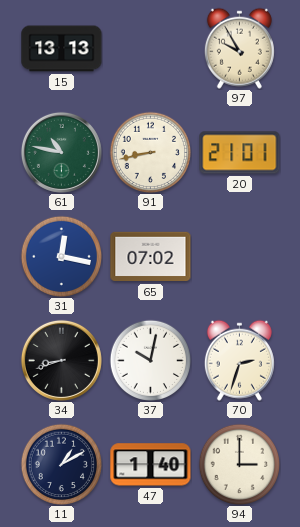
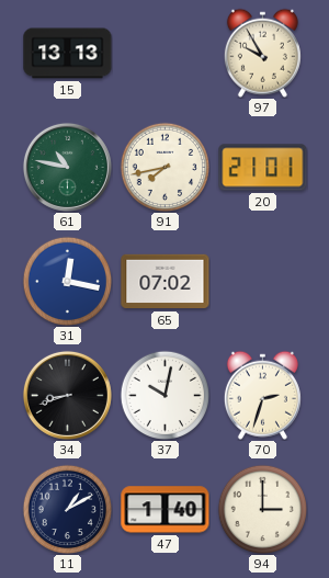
91: 8:43 -> 7:43
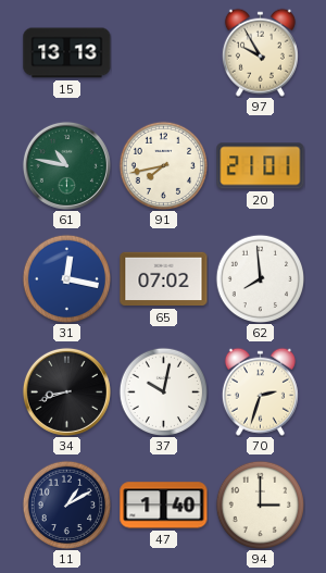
62: none -> 7:59
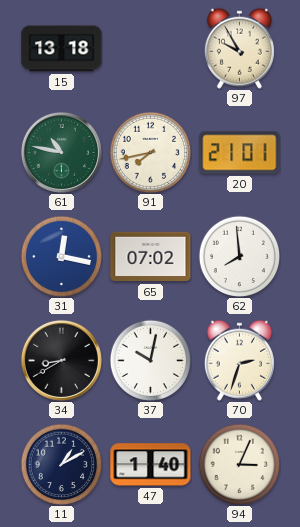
15: 13:13 -> 13:18
34: 8:42 -> 8:40
94: 3:00 -> 3:04
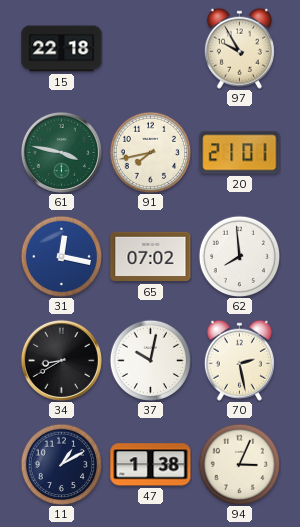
15: 13:18 -> 22:18
61: 10:47 -> 3:47
70: 2:33 -> 2:28
47: 1:40 -> 1:38
